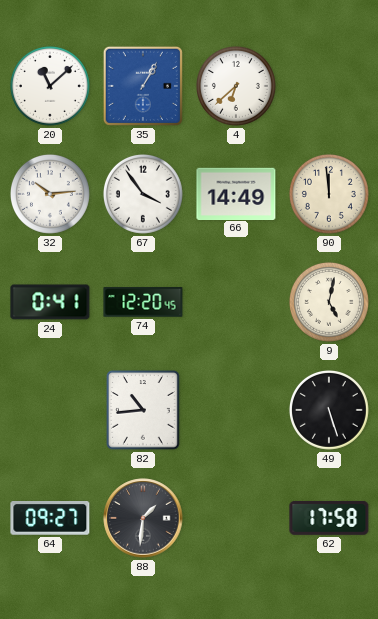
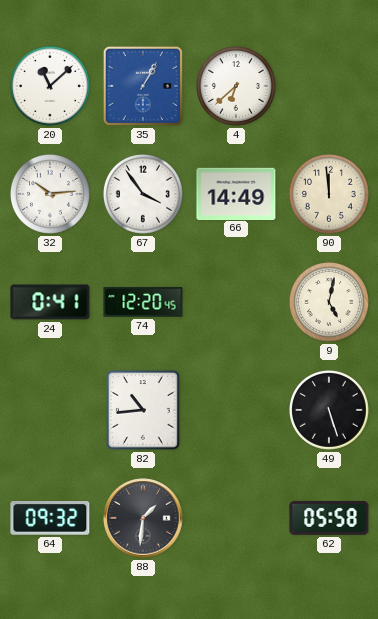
64: 09:27 -> 09:32
62: 17:58 -> 05:58
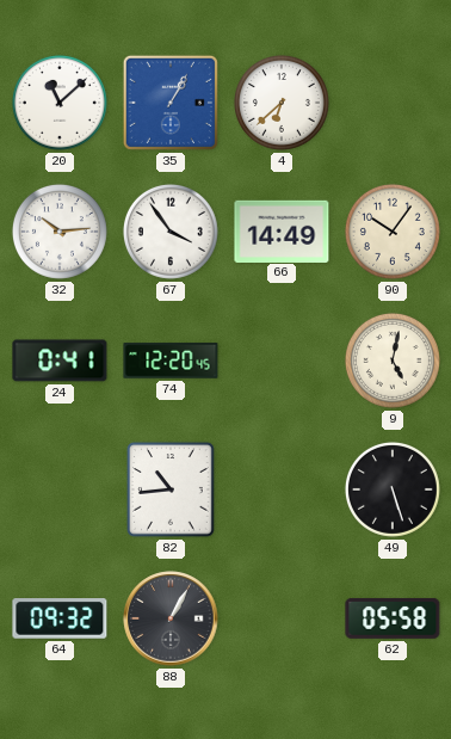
90: 11:59 -> 10:06
88: 1:31 -> 1:05
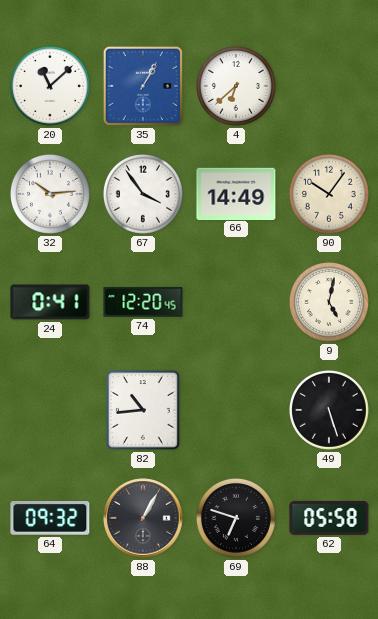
69: none -> 6:48
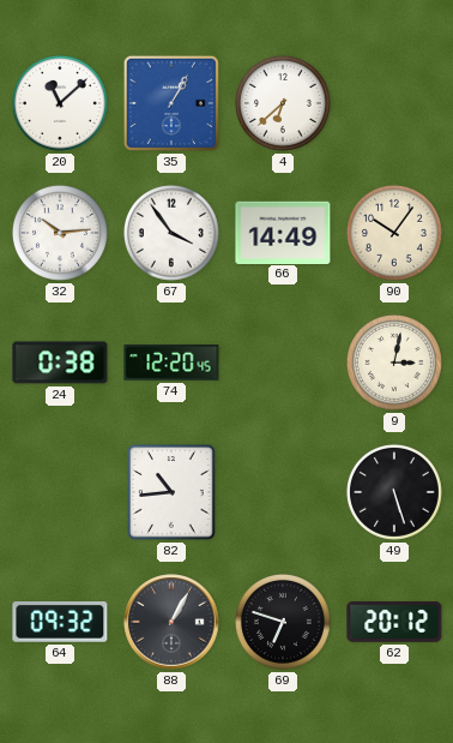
24: 0:41 -> 0:38
9: 5:02 -> 3:02
62: 05:58 -> 20:12
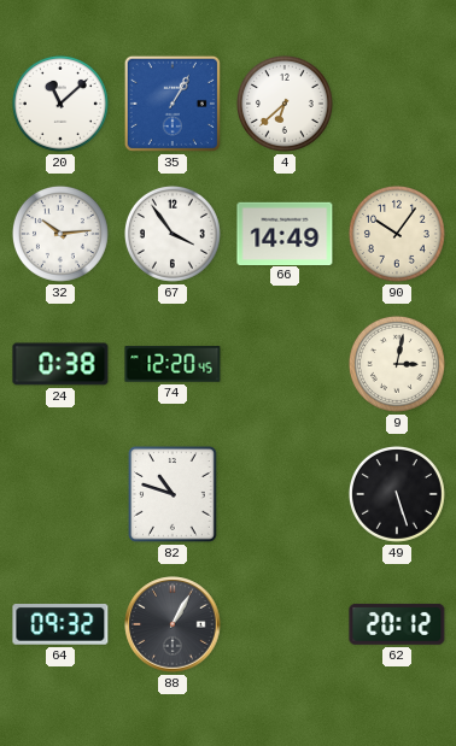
82: 10:44 -> 10:48
69: 6:48 -> none
